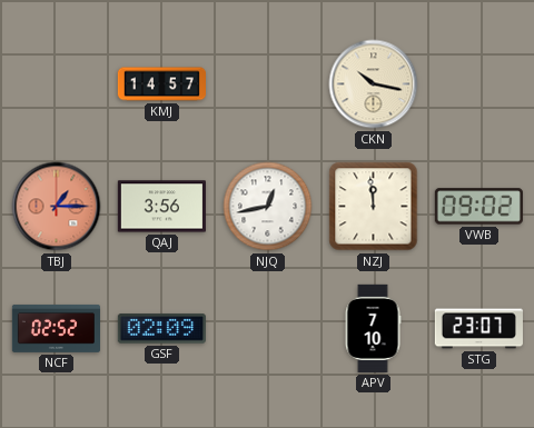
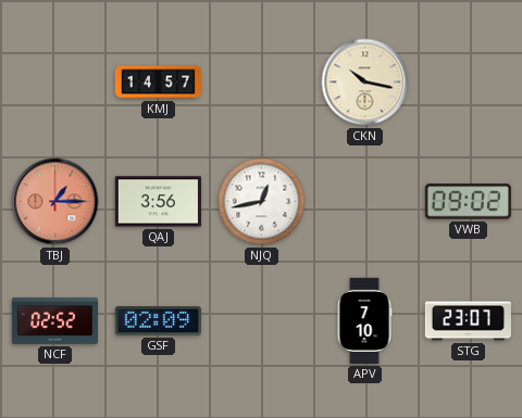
NZJ: 11:59 -> none
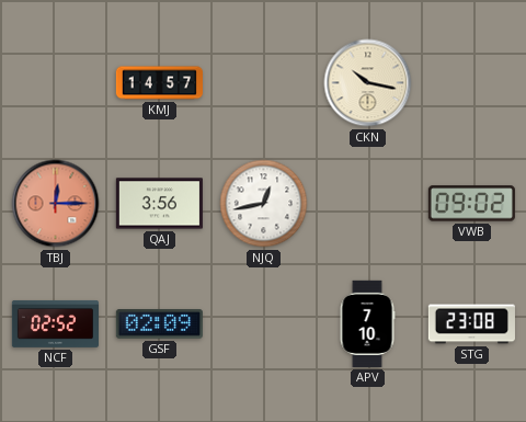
TBJ: 1:15 -> 12:15
STG: 23:07 -> 23:08
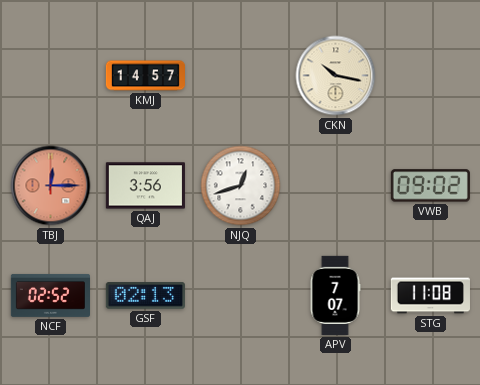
NJQ: 12:43 -> 12:42
GSF: 02:09 -> 02:13
APV: 7:10 -> 7:07
STG: 23:08 -> 11:08
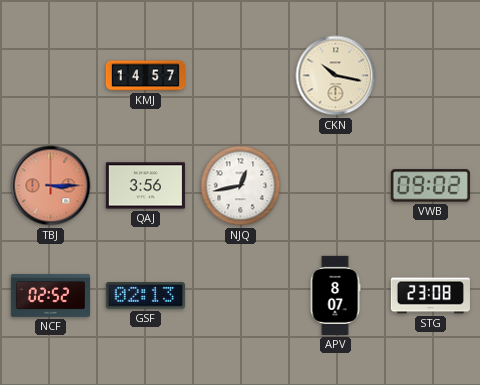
TBJ: 12:15 -> 3:15
NJQ: 12:42 -> 12:43
APV: 7:07 -> 8:07
STG: 11:08 -> 23:08
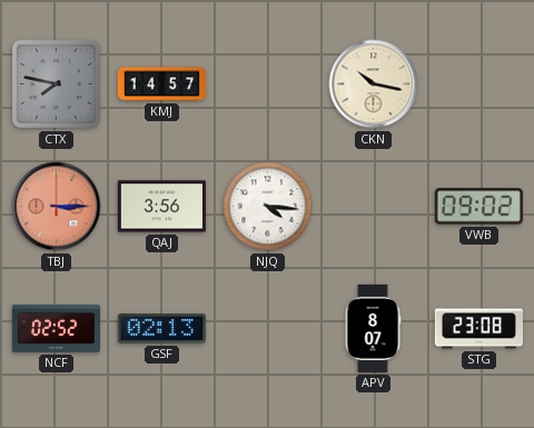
CTX: none -> 7:47
NJQ: 12:43 -> 4:16
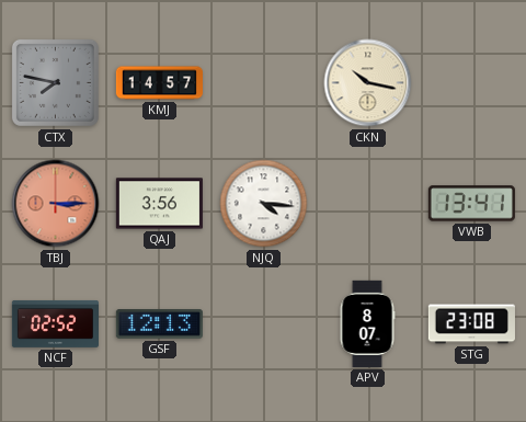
VWB: 09:02 -> 13:41
GSF: 02:13 -> 12:13
